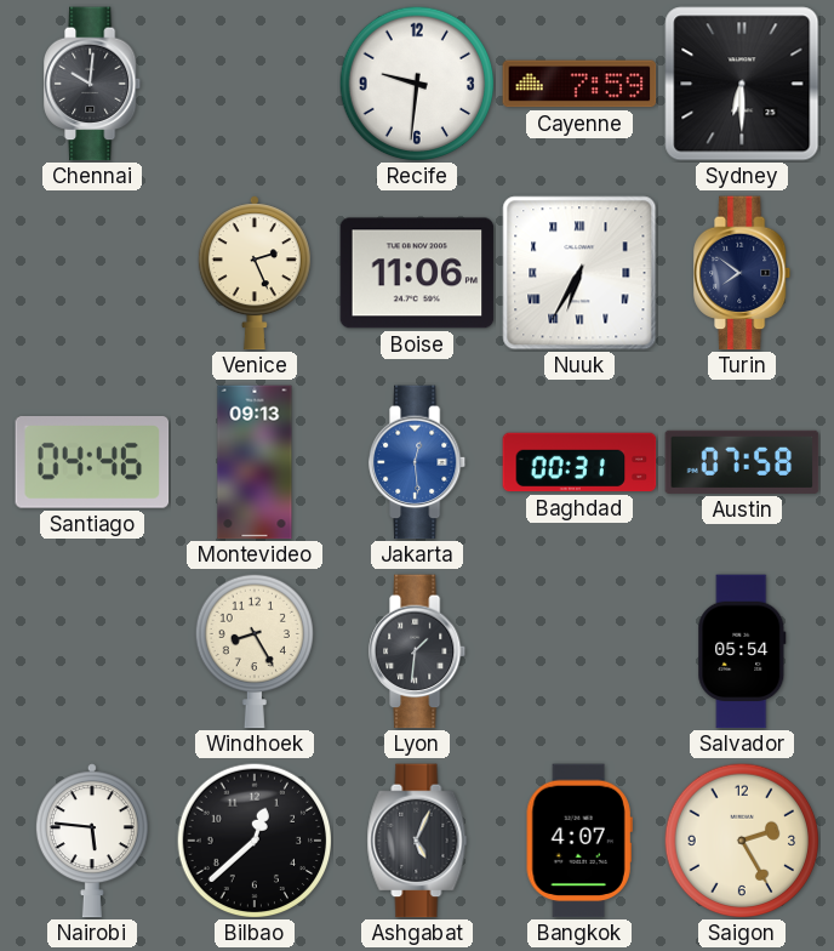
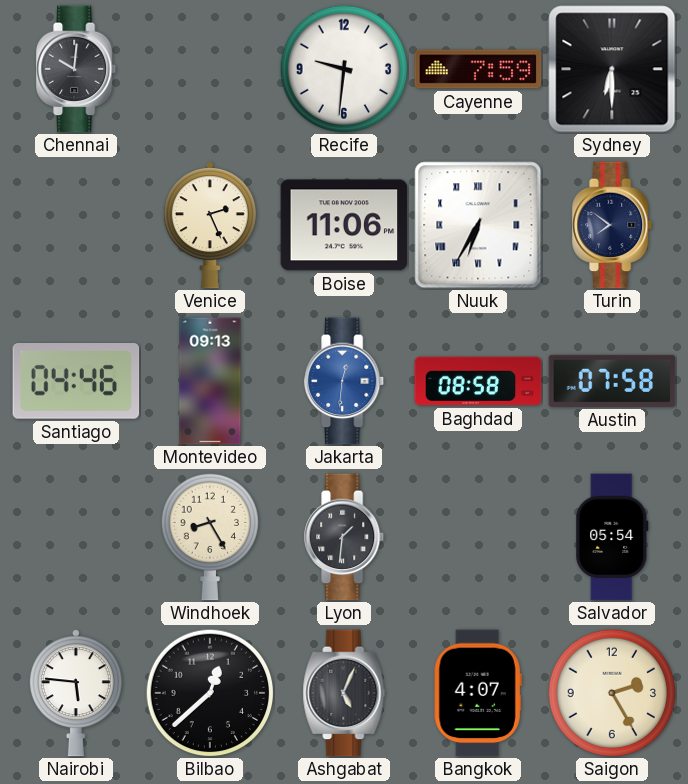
Jakarta: 12:29 -> 12:31
Baghdad: 00:31 -> 08:58
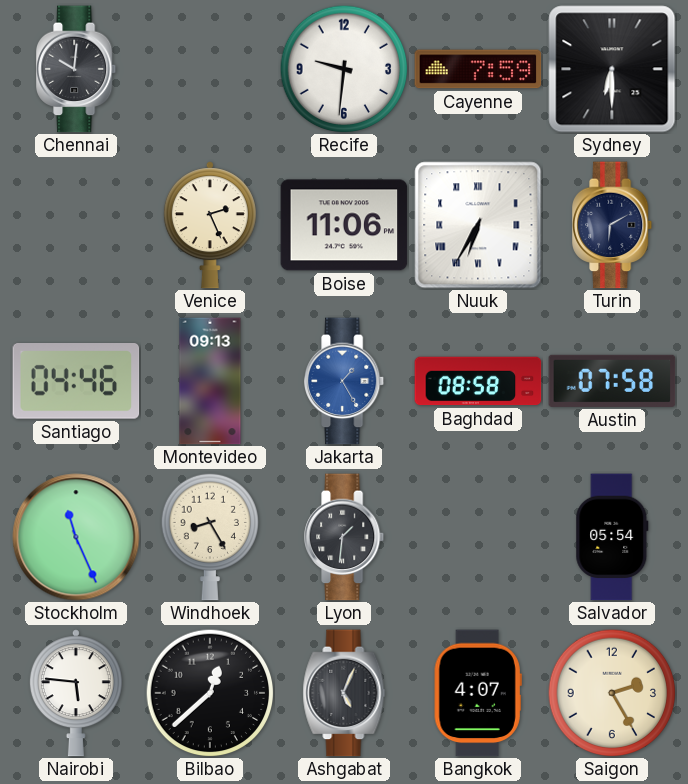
Turin: 7:51 -> 6:10
Jakarta: 12:31 -> 1:25
Stockholm: none -> 11:26
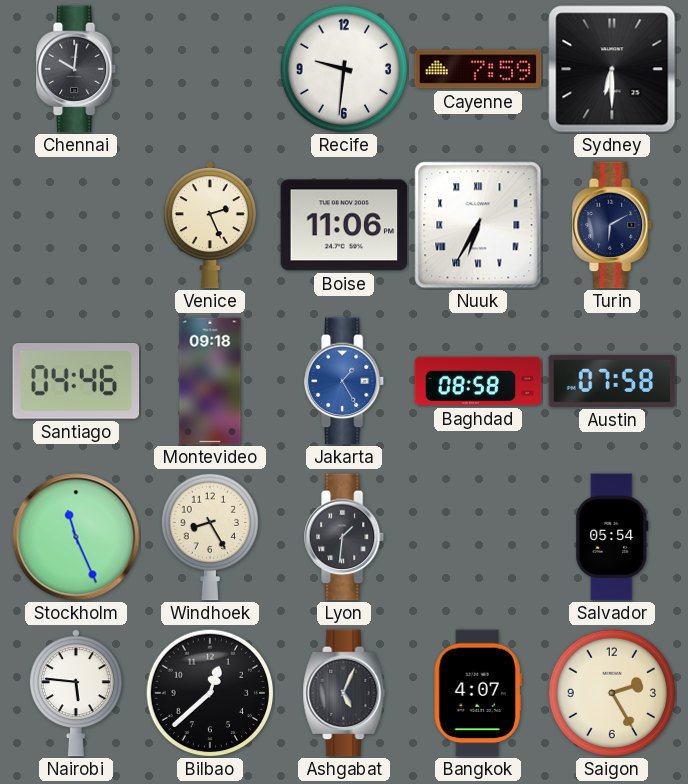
Montevideo: 09:13 -> 09:18
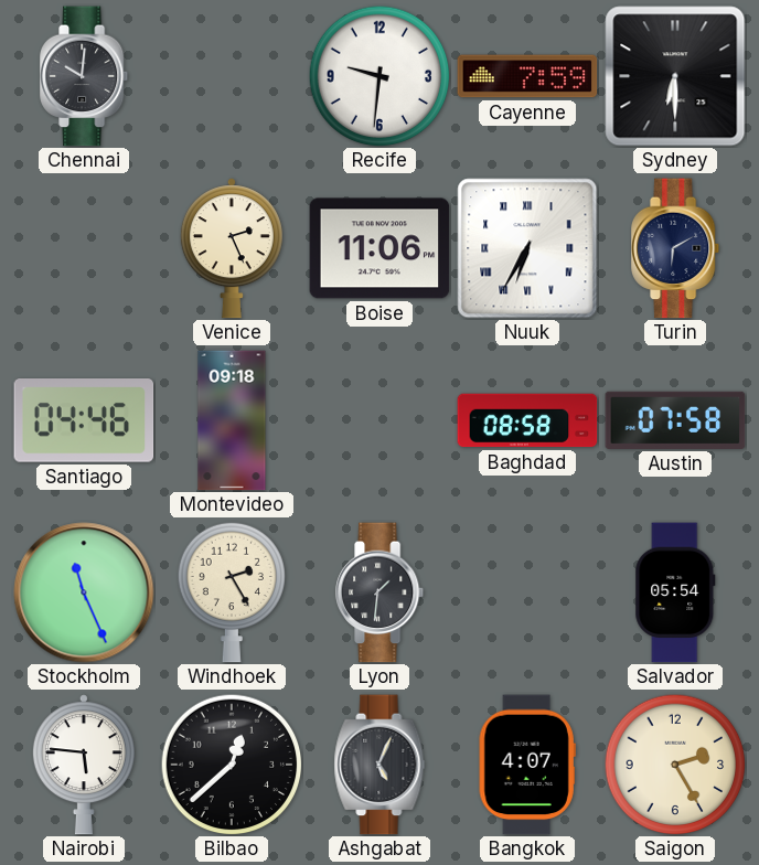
Jakarta: 1:25 -> none
Windhoek: 8:25 -> 2:25
